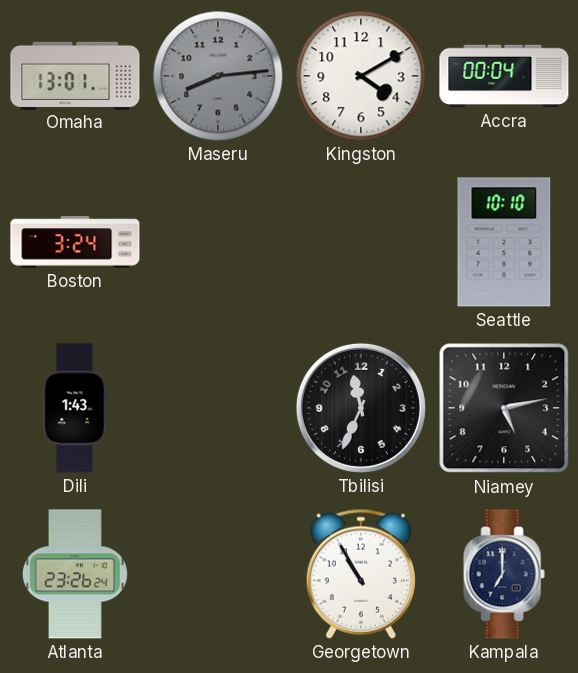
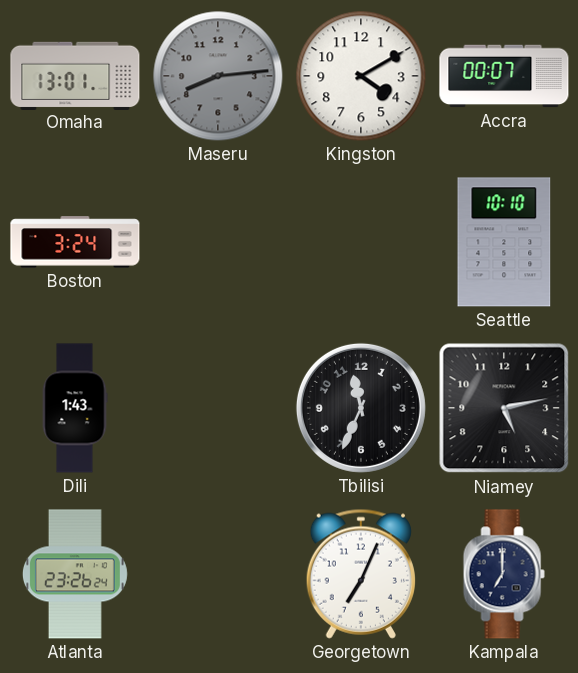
Accra: 00:04 -> 00:07
Georgetown: 10:55 -> 7:04
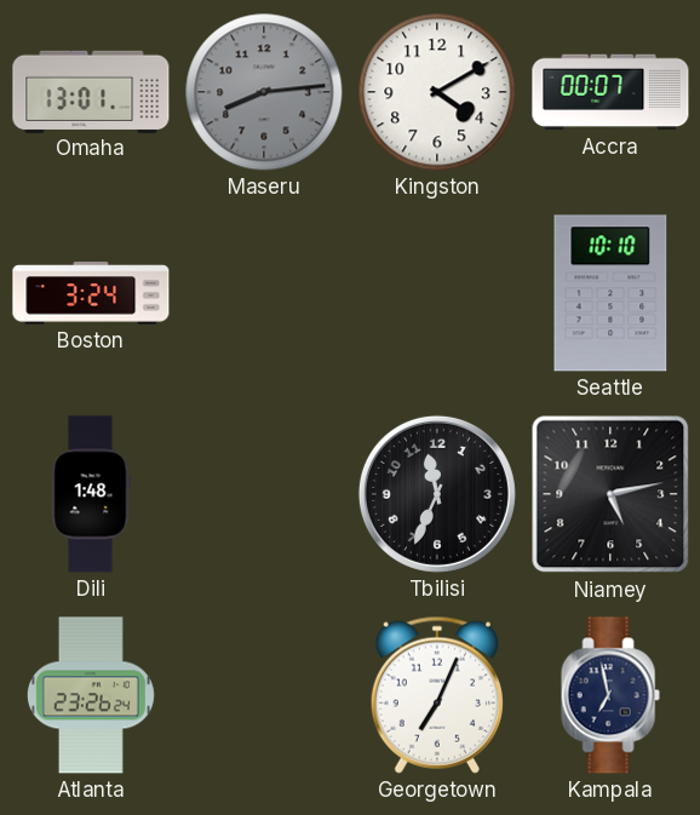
Dili: 1:43 -> 1:48
Kampala: 7:00 -> 6:58
